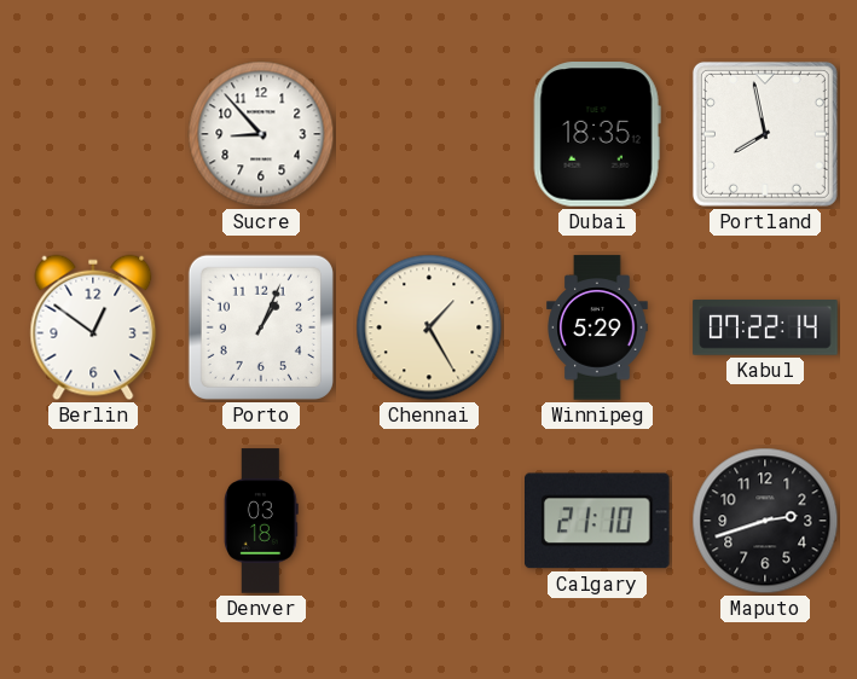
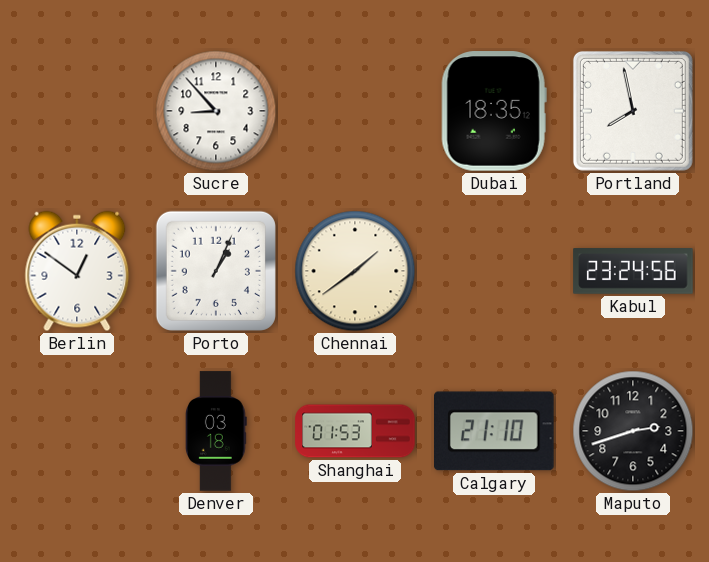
Chennai: 1:25 -> 1:39
Winnipeg: 5:29 -> none
Kabul: 07:22 -> 23:24
Shanghai: none -> 01:53
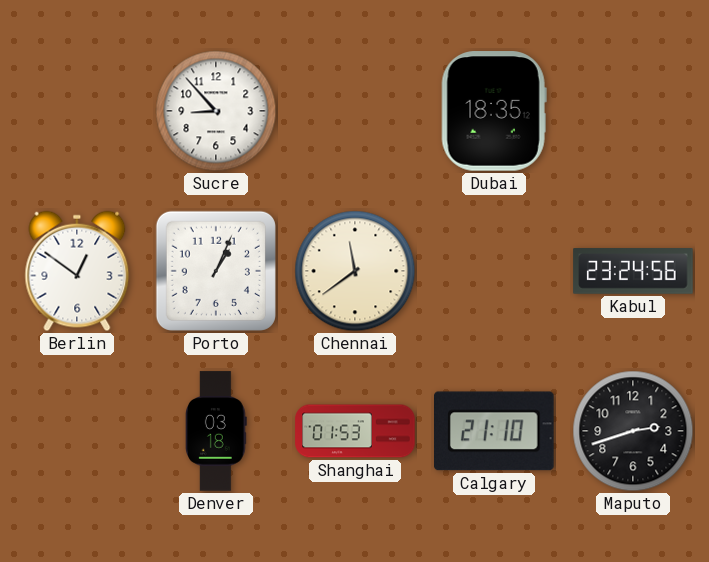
Portland: 7:58 -> none
Chennai: 1:39 -> 11:39
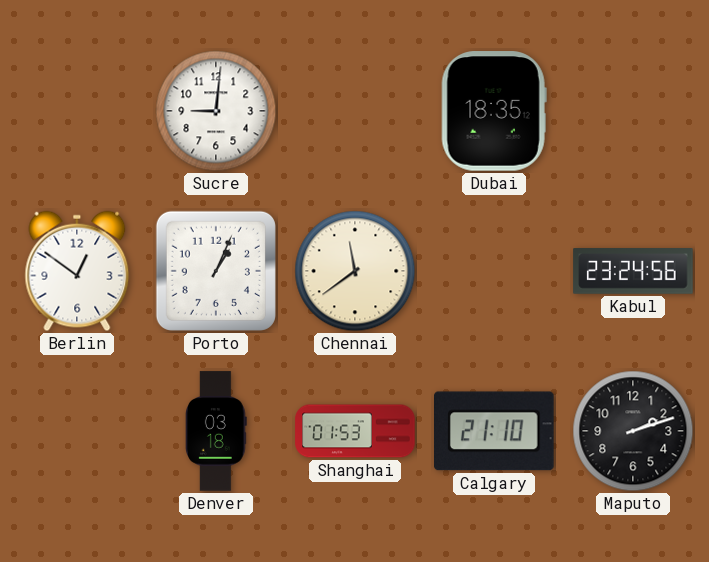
Sucre: 8:53 -> 9:01
Maputo: 2:42 -> 2:12
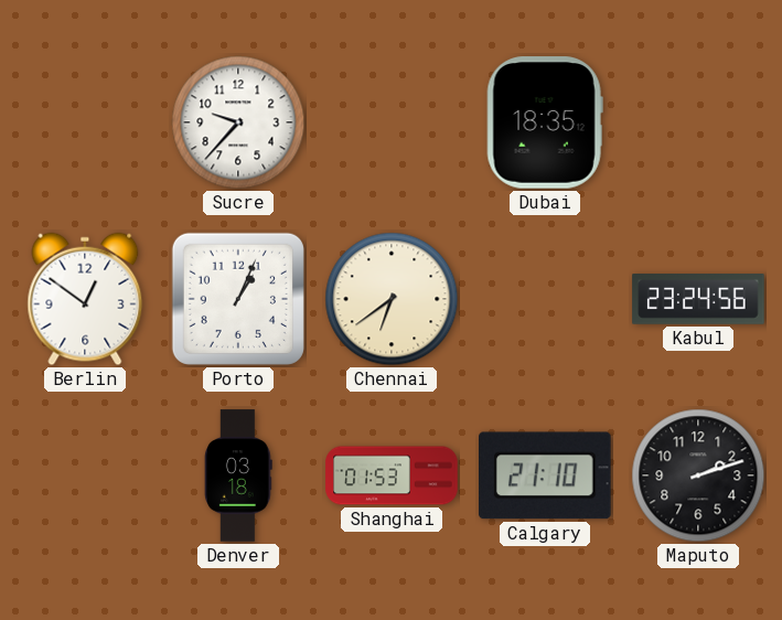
Sucre: 9:01 -> 9:37
Chennai: 11:39 -> 6:39
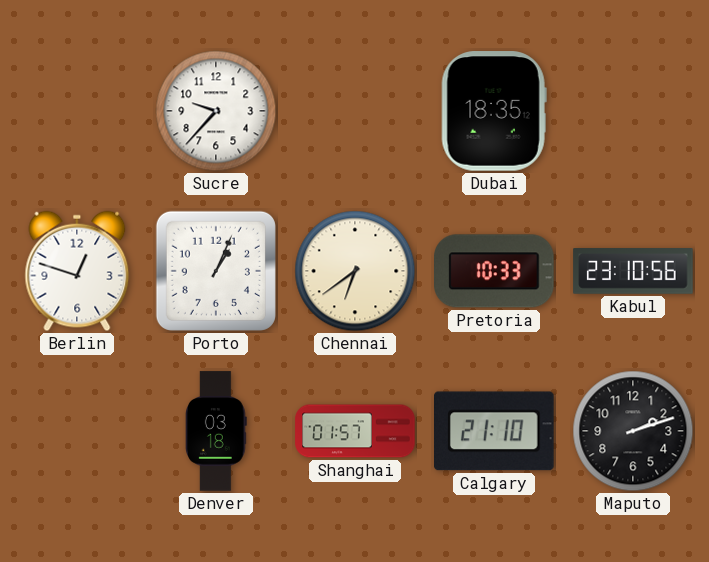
Berlin: 12:51 -> 12:48
Pretoria: none -> 10:33
Kabul: 23:24 -> 23:10
Shanghai: 01:53 -> 01:57
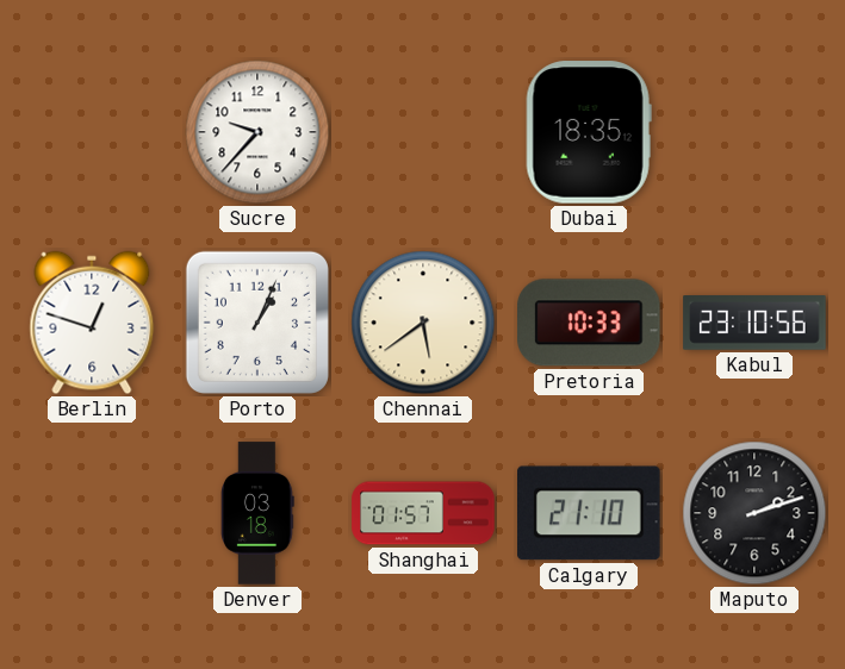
Chennai: 6:39 -> 5:39
